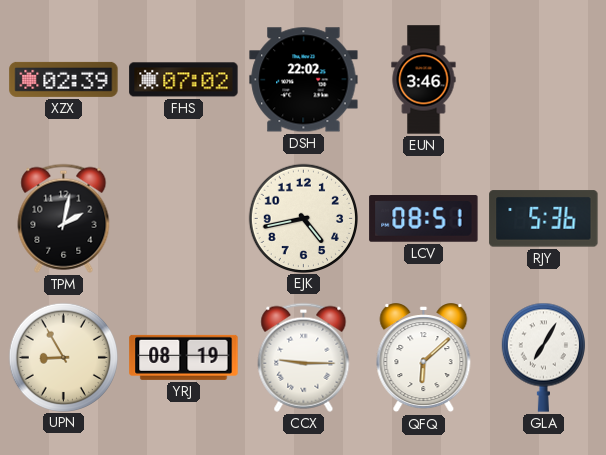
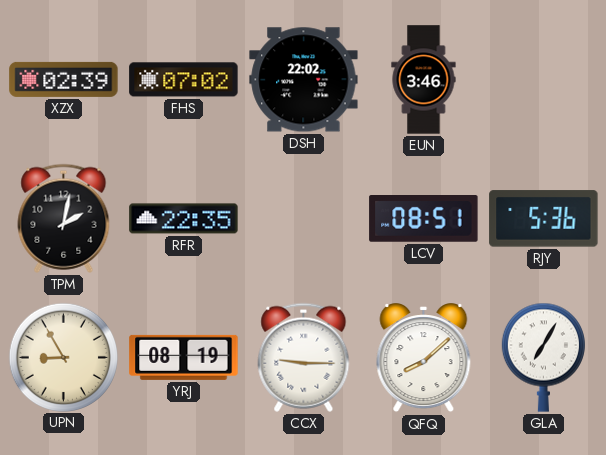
RFR: none -> 22:35
EJK: 4:43 -> none
QFQ: 6:08 -> 8:08
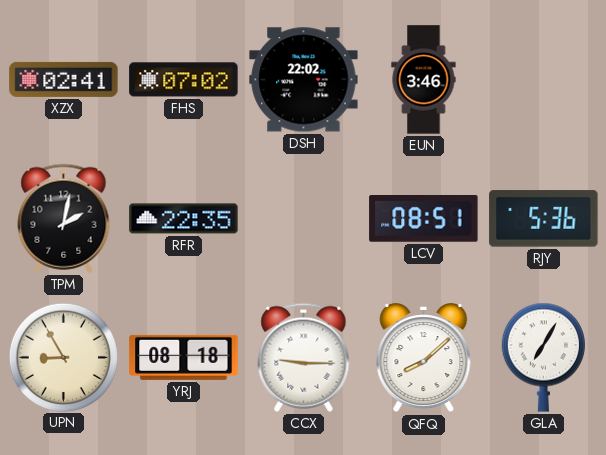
XZX: 02:39 -> 02:41
YRJ: 08:19 -> 08:18
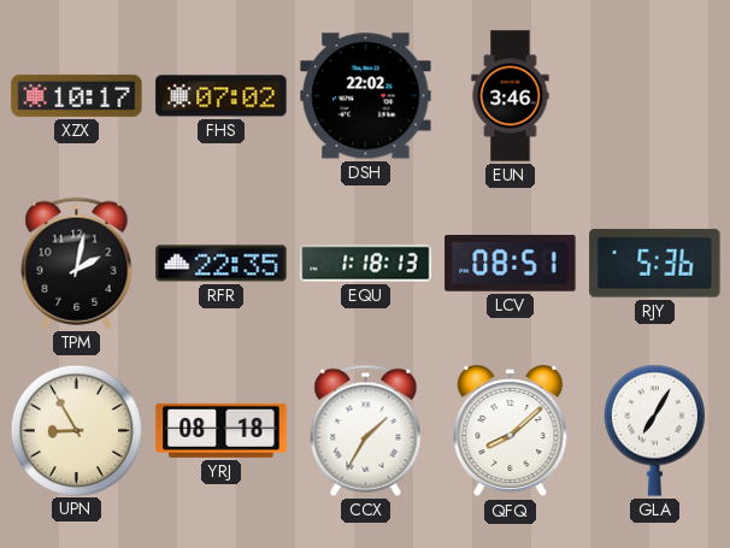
XZX: 02:41 -> 10:17
EQU: none -> 1:18
CCX: 9:15 -> 1:35
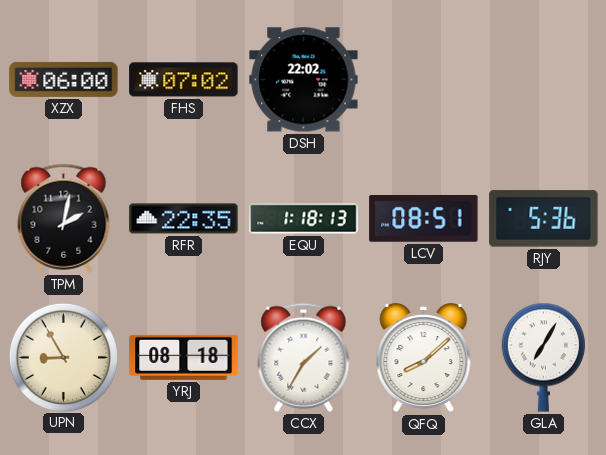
XZX: 10:17 -> 06:00
EUN: 3:46 -> none
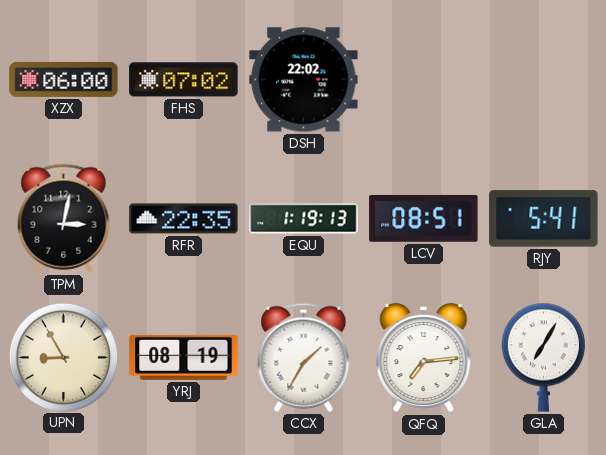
TPM: 2:02 -> 3:02
EQU: 1:18 -> 1:19
RJY: 5:36 -> 5:41
YRJ: 08:18 -> 08:19
QFQ: 8:08 -> 7:14
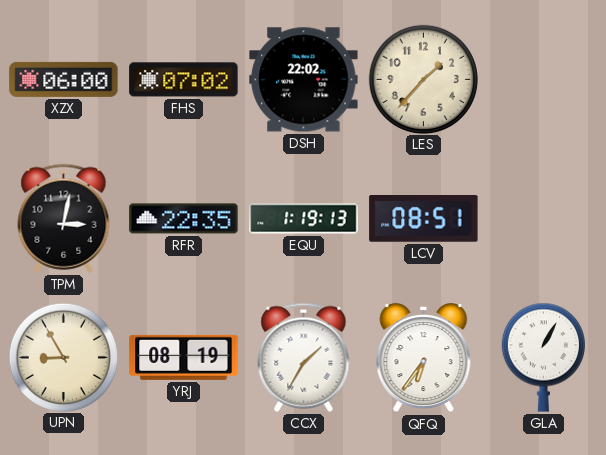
LES: none -> 1:37
RJY: 5:41 -> none
QFQ: 7:14 -> 6:36
GLA: 7:05 -> 1:05
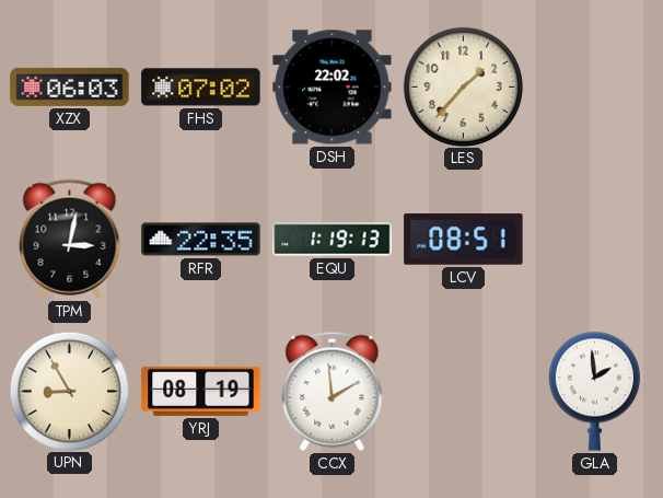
XZX: 06:00 -> 06:03
CCX: 1:35 -> 1:59
QFQ: 6:36 -> none
GLA: 1:05 -> 1:59
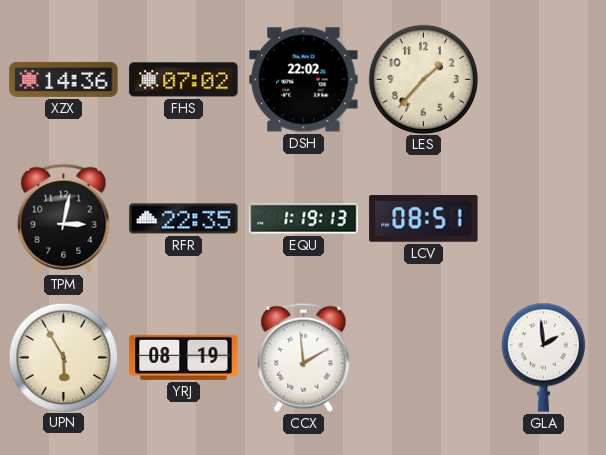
XZX: 06:03 -> 14:36
UPN: 8:55 -> 5:55
